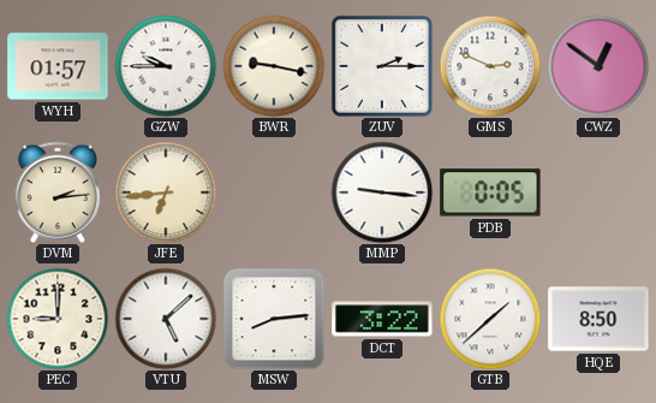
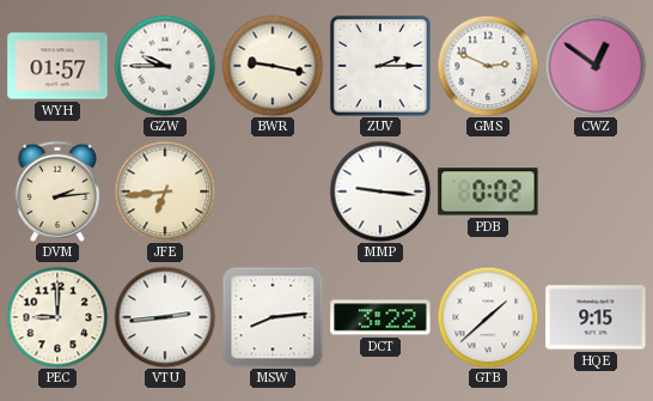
PDB: 0:05 -> 0:02
VTU: 5:08 -> 2:44
HQE: 8:50 -> 9:15
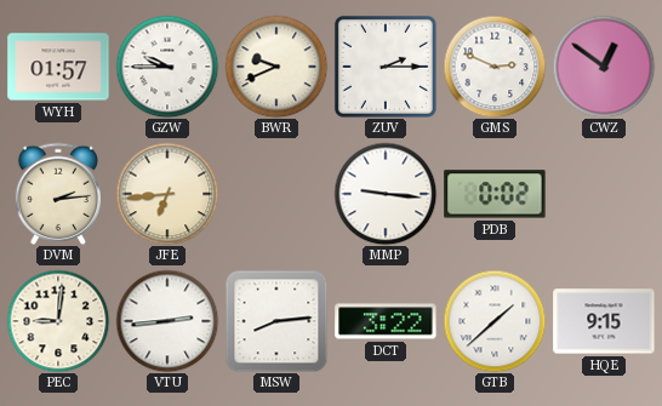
BWR: 9:17 -> 9:41
PEC: 9:00 -> 9:01
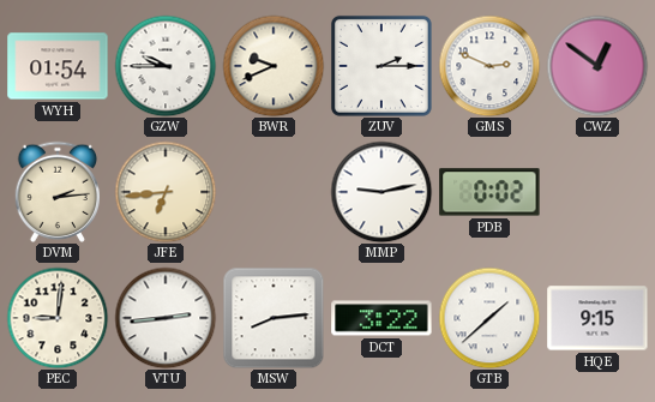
WYH: 01:57 -> 01:54
MMP: 9:16 -> 9:13
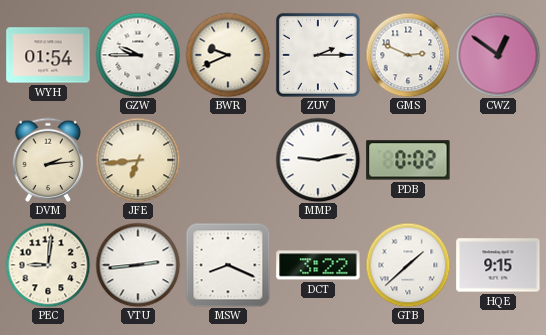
MSW: 8:14 -> 8:19
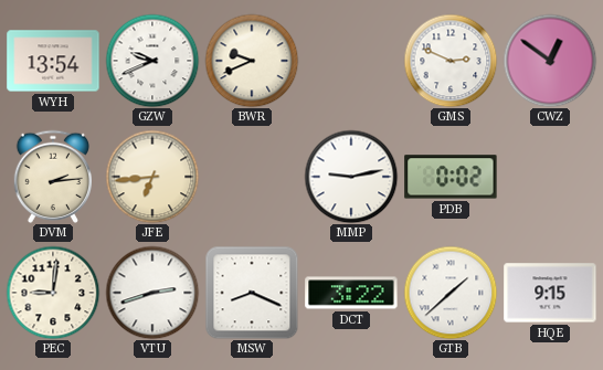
WYH: 01:54 -> 13:54
GZW: 9:45 -> 9:41
ZUV: 2:15 -> none
VTU: 2:44 -> 2:42
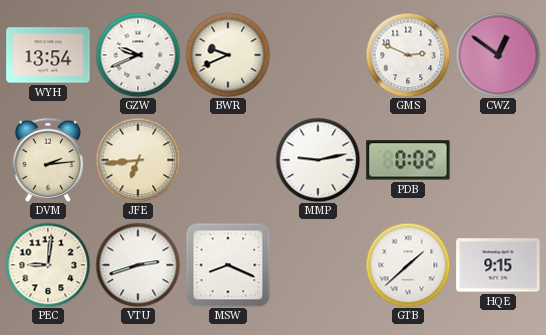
DCT: 3:22 -> none
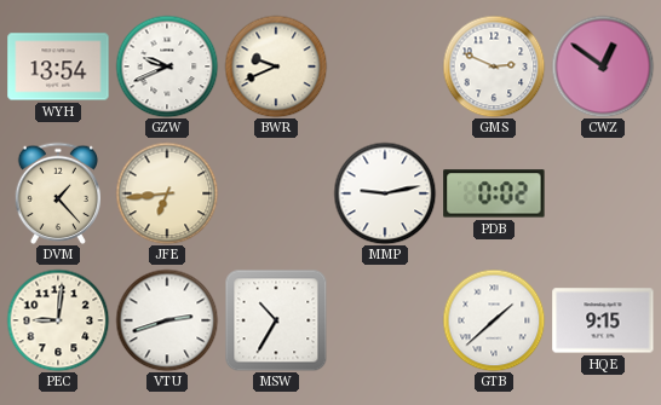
DVM: 2:14 -> 1:23
MSW: 8:19 -> 10:35
